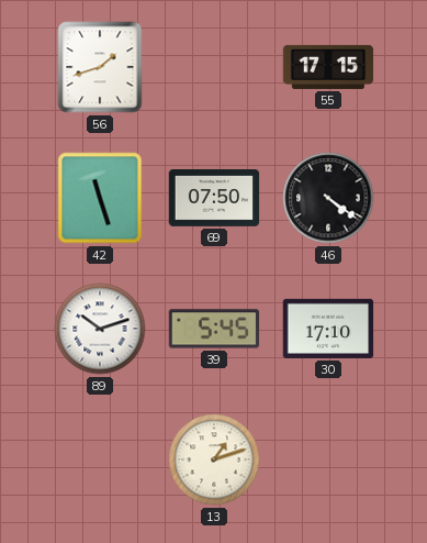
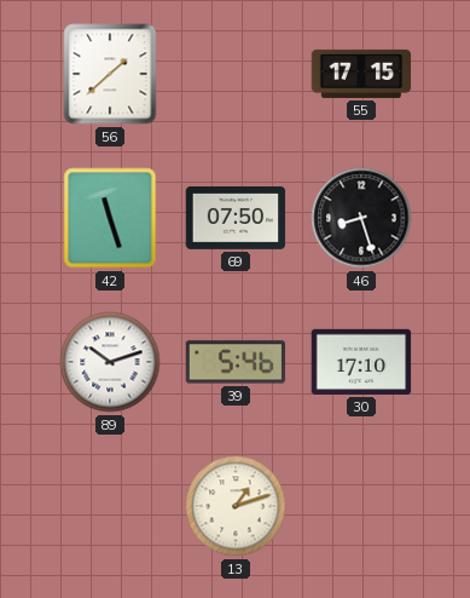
56: 1:42 -> 1:38
46: 4:21 -> 8:27
39: 5:45 -> 5:46
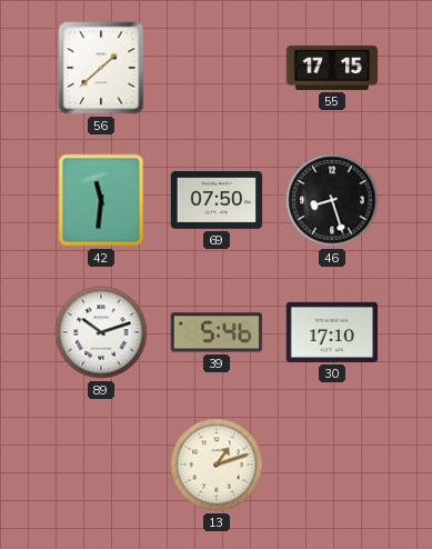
42: 11:27 -> 11:31
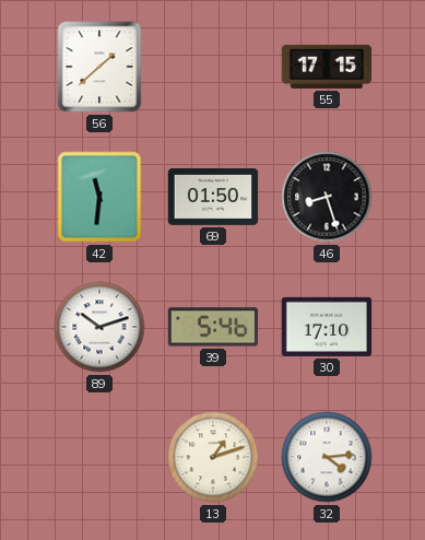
69: 07:50 -> 01:50
32: none -> 4:14
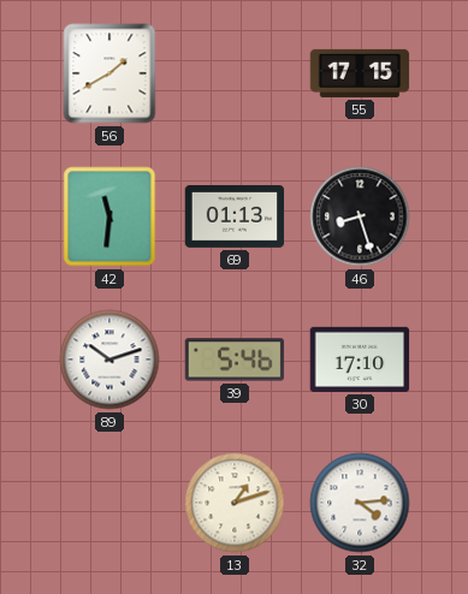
56: 1:38 -> 1:40
69: 01:50 -> 01:13
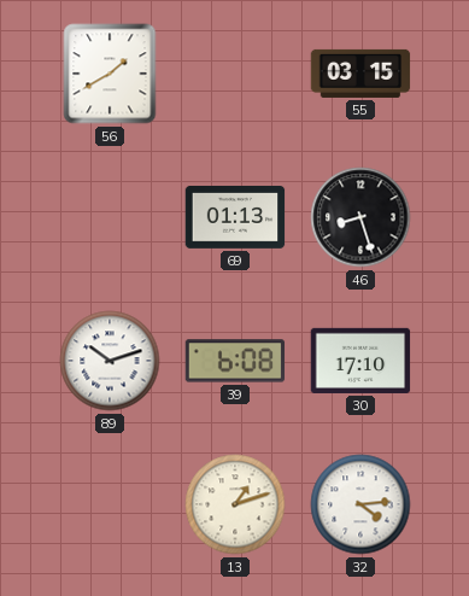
55: 17:15 -> 03:15
42: 11:31 -> none
39: 5:46 -> 6:08
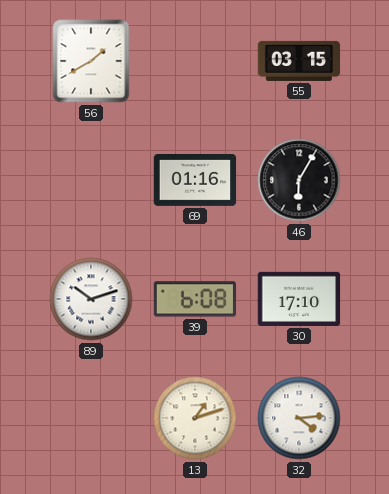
69: 01:13 -> 01:16
46: 8:27 -> 6:05
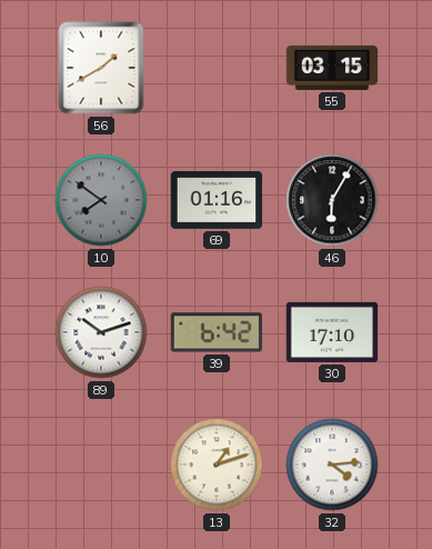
10: none -> 7:51
39: 6:08 -> 6:42
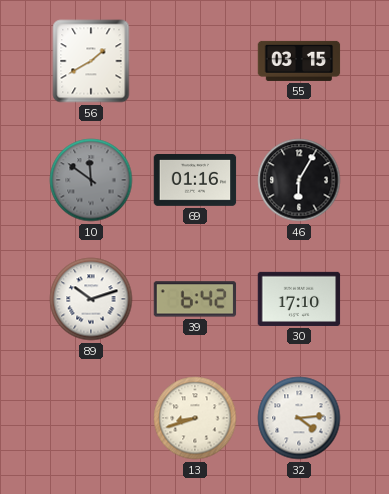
10: 7:51 -> 11:51
13: 1:12 -> 8:42
